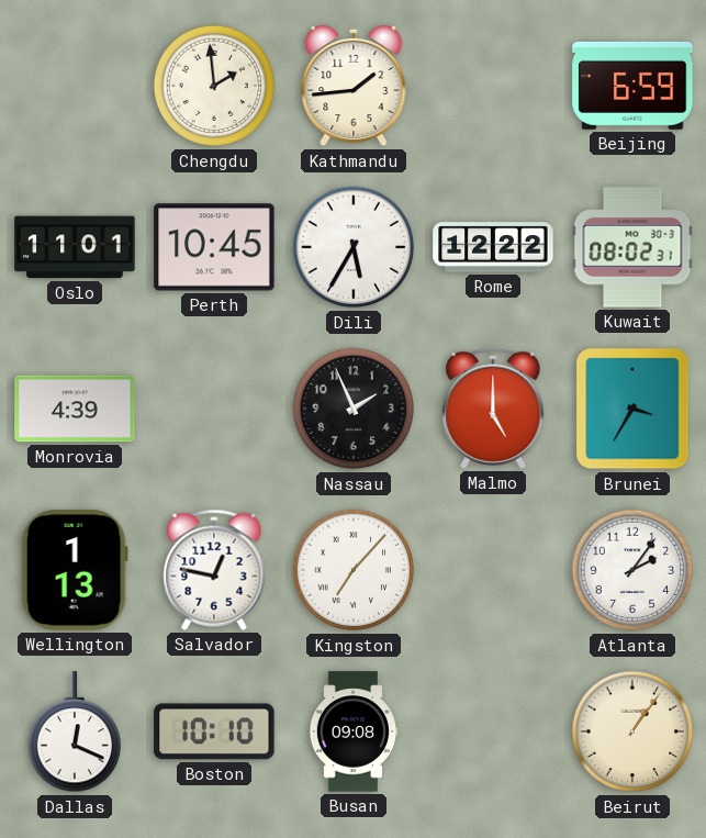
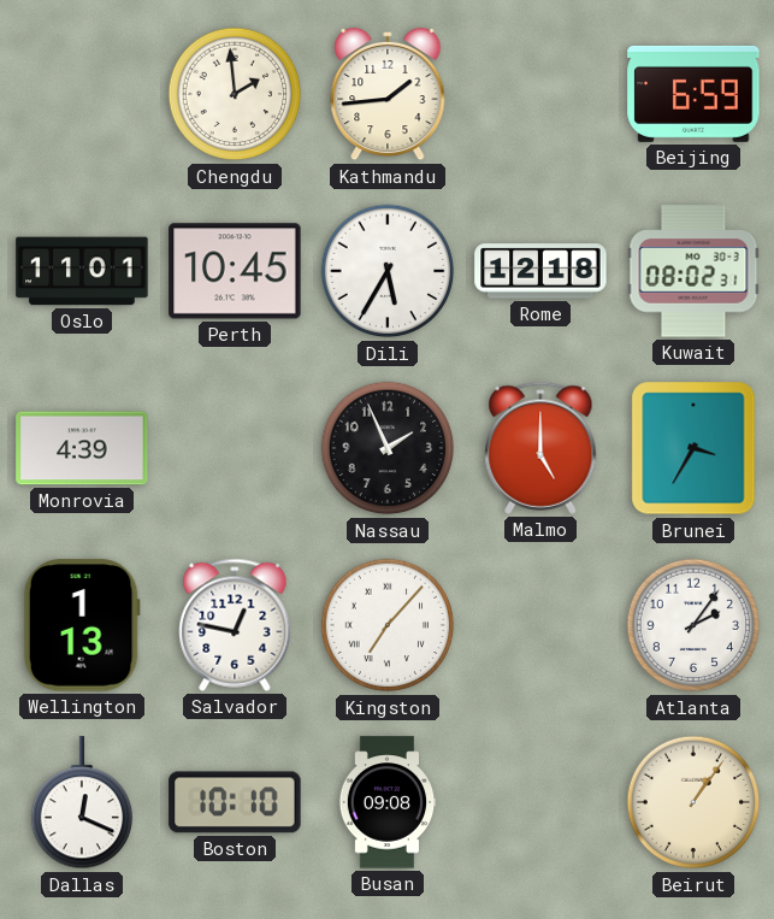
Rome: 12:22 -> 12:18
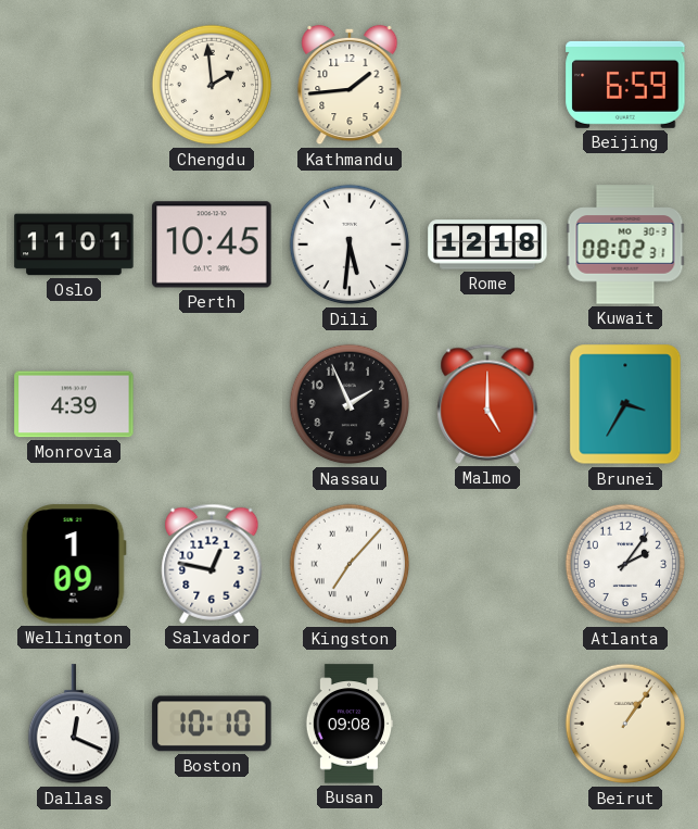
Dili: 5:35 -> 5:31
Wellington: 1:13 -> 1:09
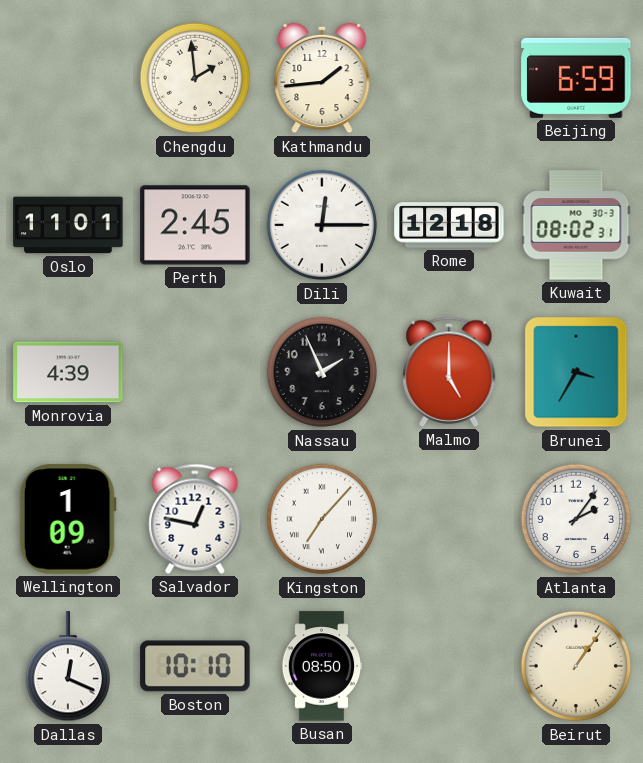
Perth: 10:45 -> 2:45
Dili: 5:31 -> 12:15
Busan: 09:08 -> 08:50
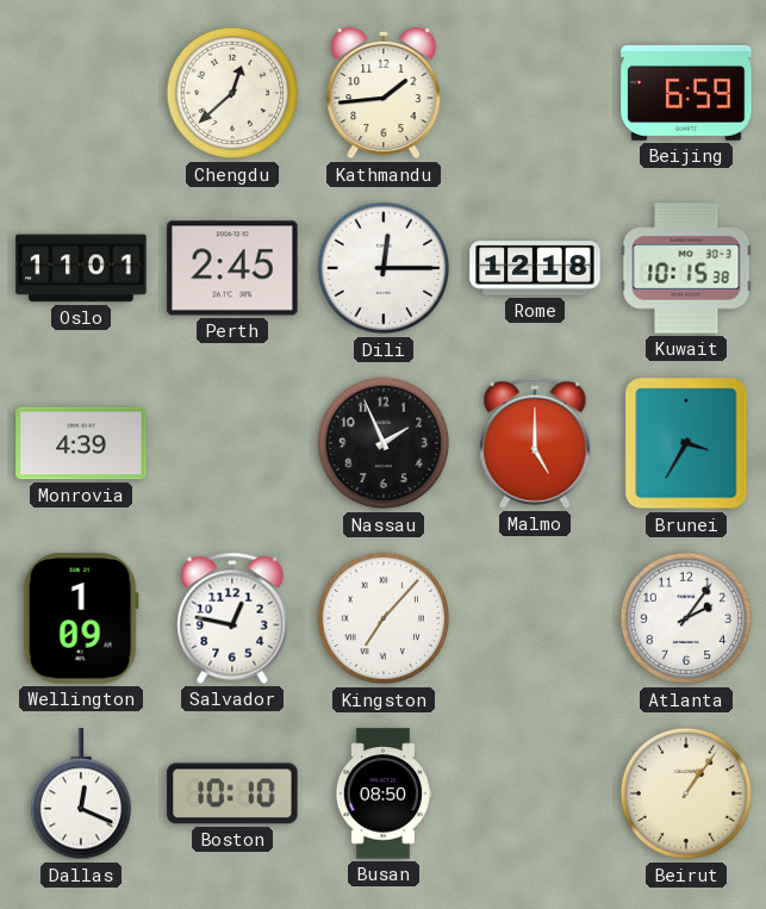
Chengdu: 1:59 -> 12:38
Kuwait: 08:02 -> 10:15
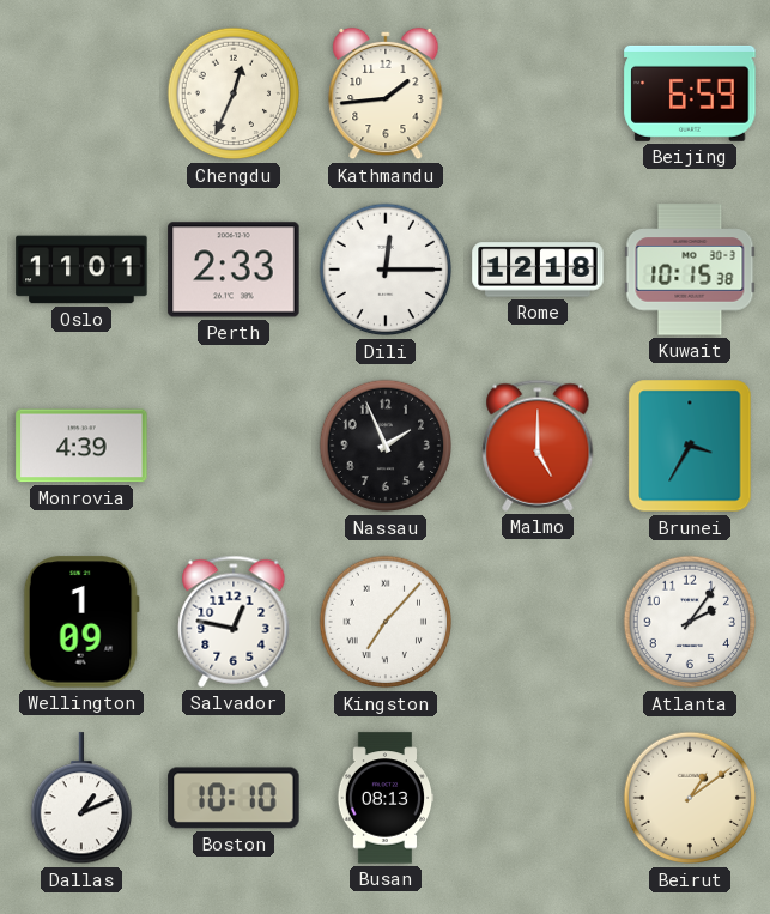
Chengdu: 12:38 -> 12:34
Perth: 2:45 -> 2:33
Dallas: 12:19 -> 1:11
Busan: 08:50 -> 08:13
Beirut: 1:06 -> 1:09
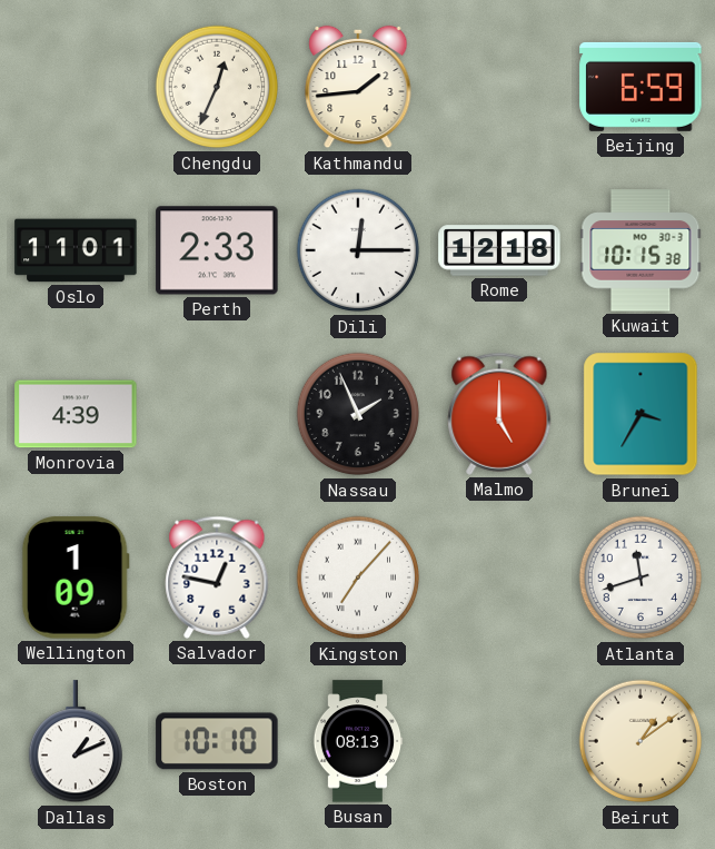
Atlanta: 2:06 -> 11:42
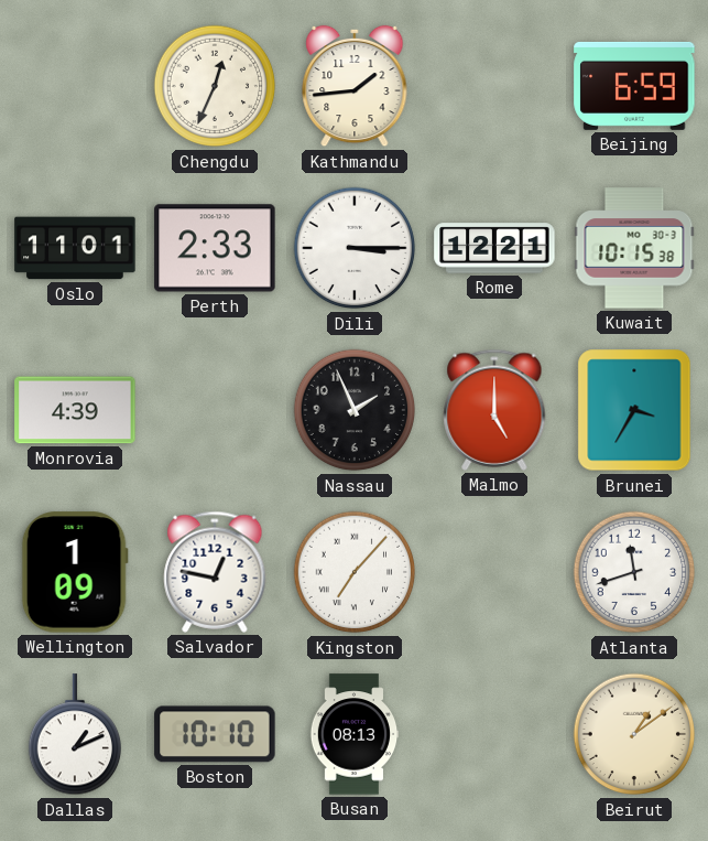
Dili: 12:15 -> 3:15
Rome: 12:18 -> 12:21
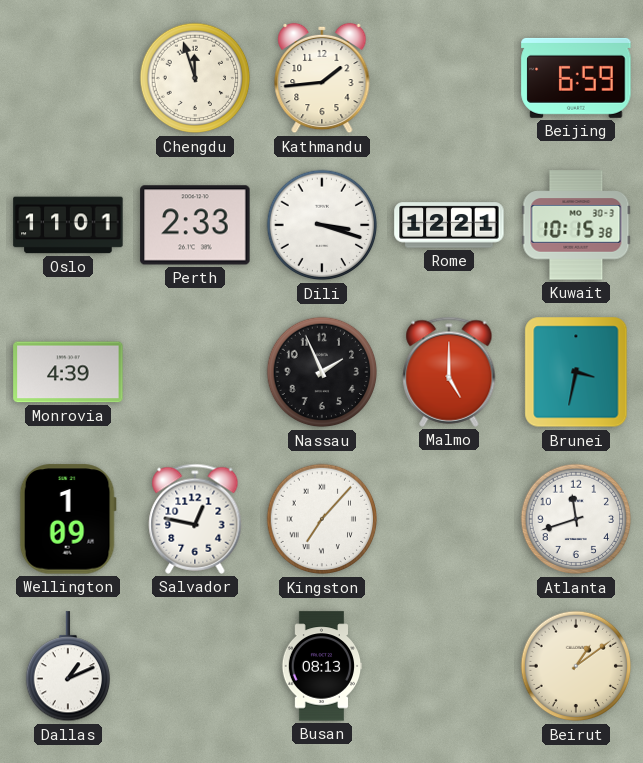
Chengdu: 12:34 -> 11:57
Dili: 3:15 -> 3:18
Brunei: 3:35 -> 3:32
Boston: 10:10 -> none
